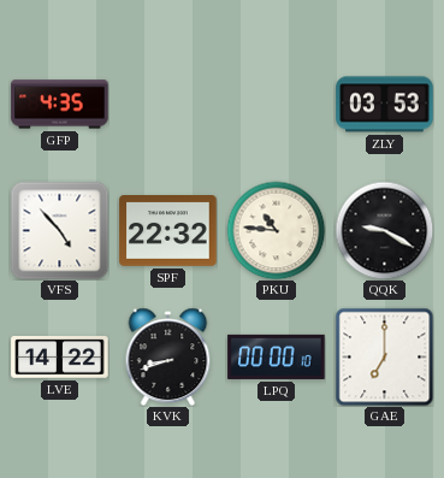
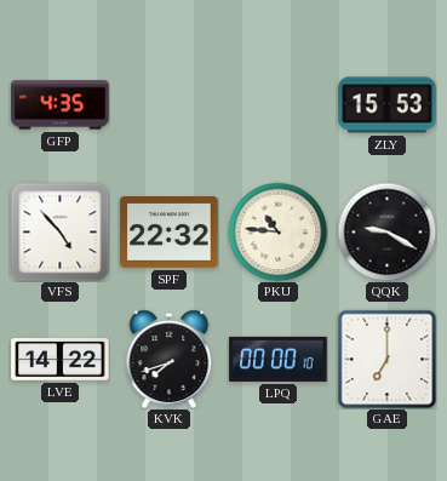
ZLY: 03:53 -> 15:53
KVK: 8:42 -> 7:42
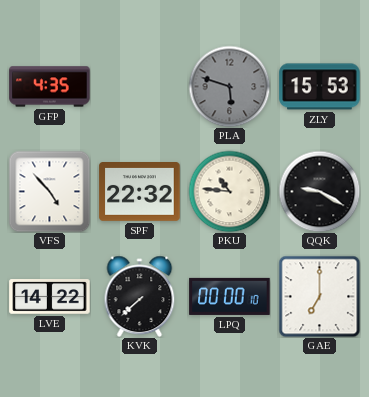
PLA: none -> 5:48
KVK: 7:42 -> 7:38
